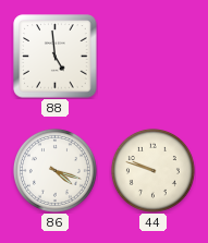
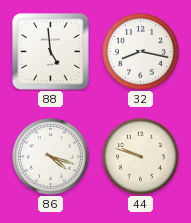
32: none -> 8:17
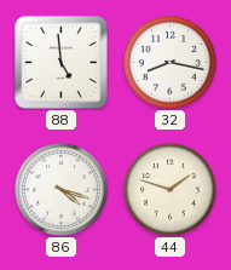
44: 9:48 -> 1:48
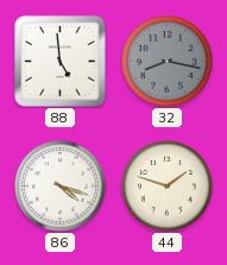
32 dial: white -> grey
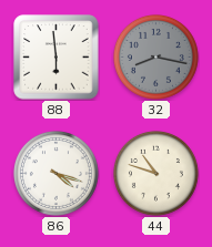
88: 4:59 -> 5:59
44: 1:48 -> 10:48
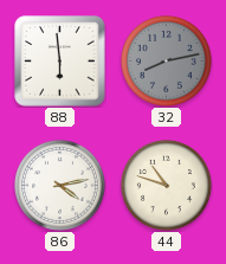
32: 8:17 -> 8:13
86: 4:18 -> 4:13
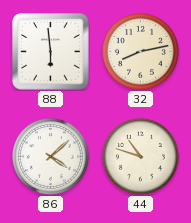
32 dial: grey -> cream
86: 4:13 -> 4:08
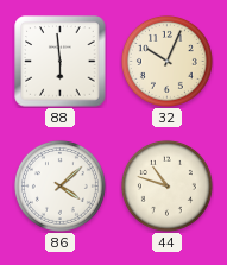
32: 8:13 -> 10:04
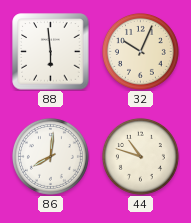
86: 4:08 -> 8:01
